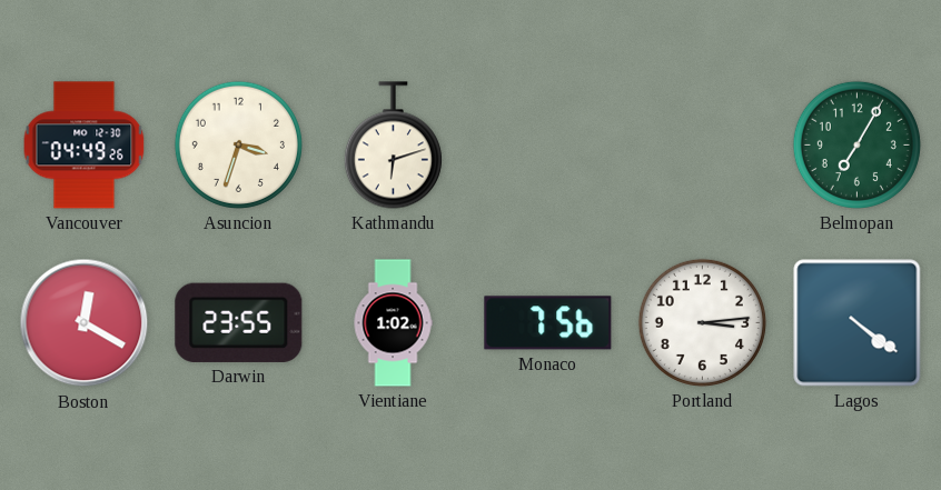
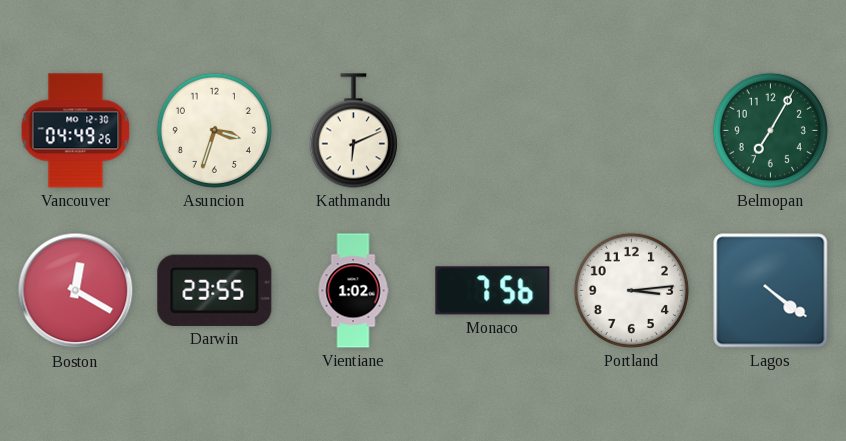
Kathmandu: 6:12 -> 6:11
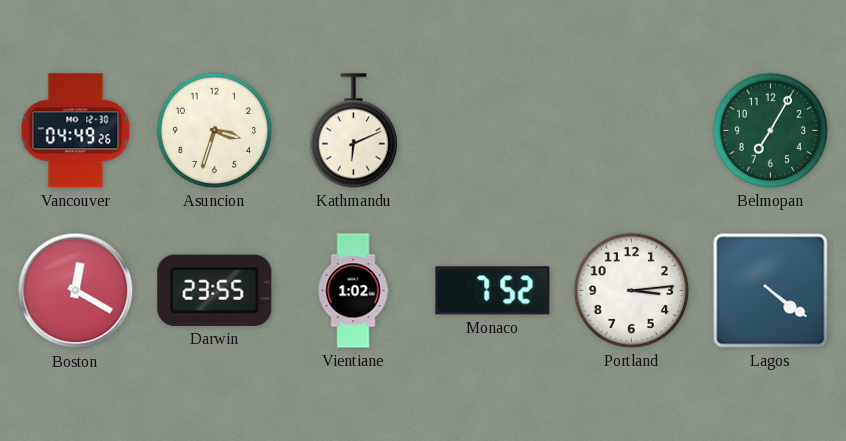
Monaco: 7:56 -> 7:52
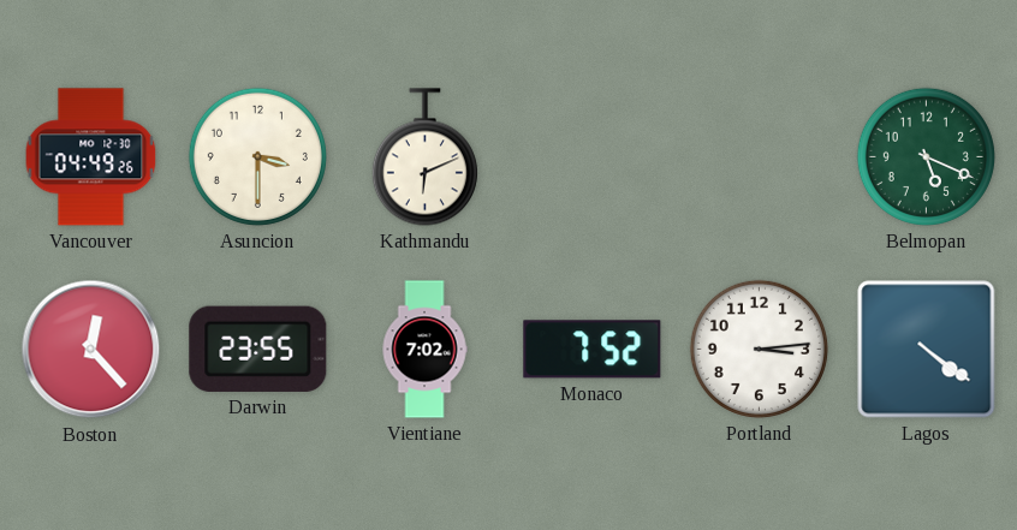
Asuncion: 3:33 -> 3:30
Belmopan: 7:05 -> 5:19
Boston: 12:20 -> 12:23
Vientiane: 1:02 -> 7:02
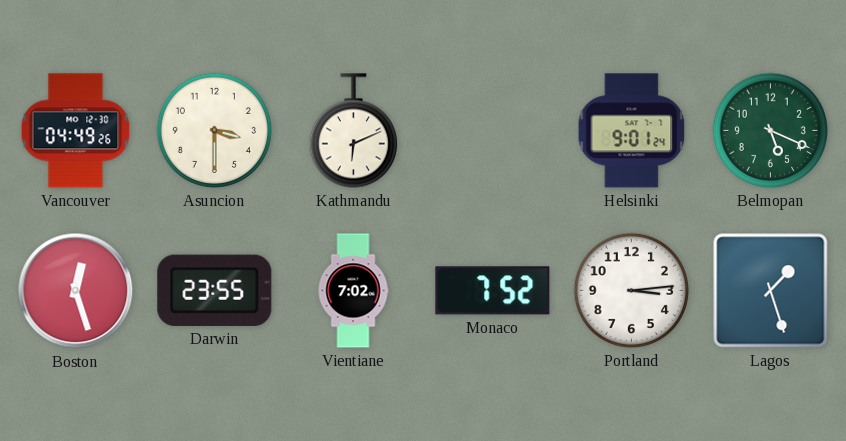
Helsinki: none -> 9:01
Boston: 12:23 -> 12:27
Lagos: 4:21 -> 1:27
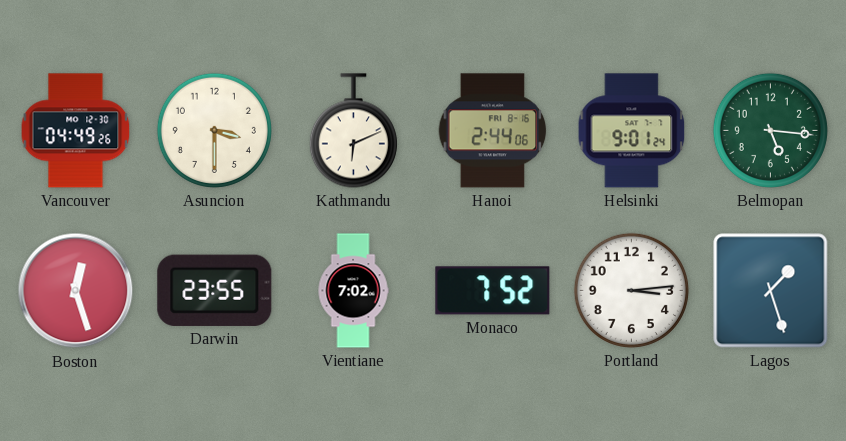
Hanoi: none -> 2:44
Belmopan: 5:19 -> 5:16
